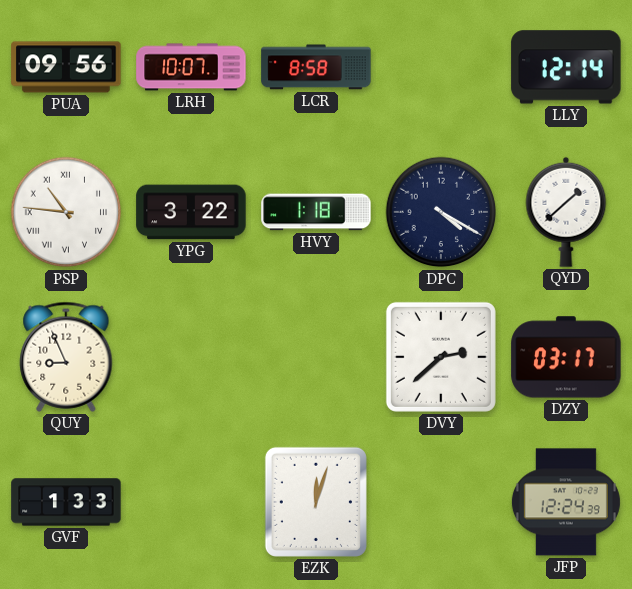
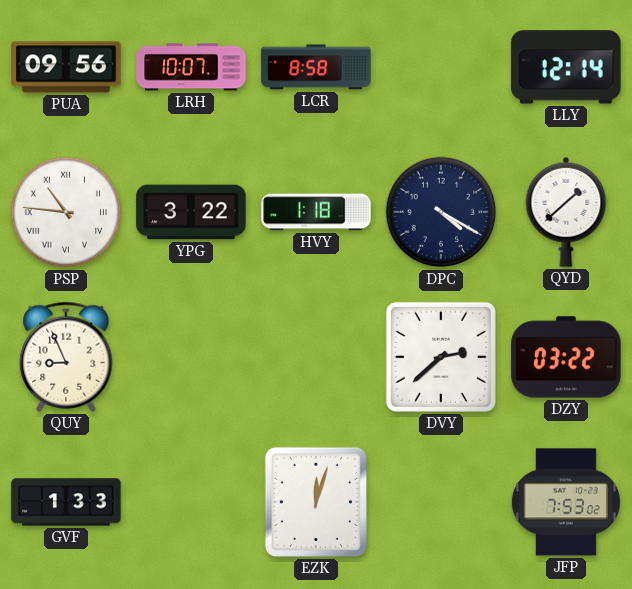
DZY: 03:17 -> 03:22
JFP: 12:24 -> 7:53
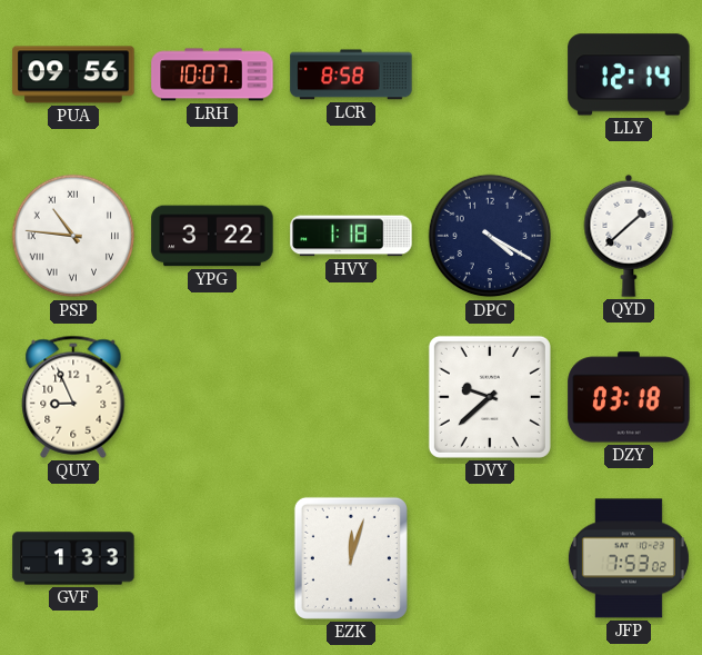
DVY: 2:38 -> 9:38
DZY: 03:22 -> 03:18
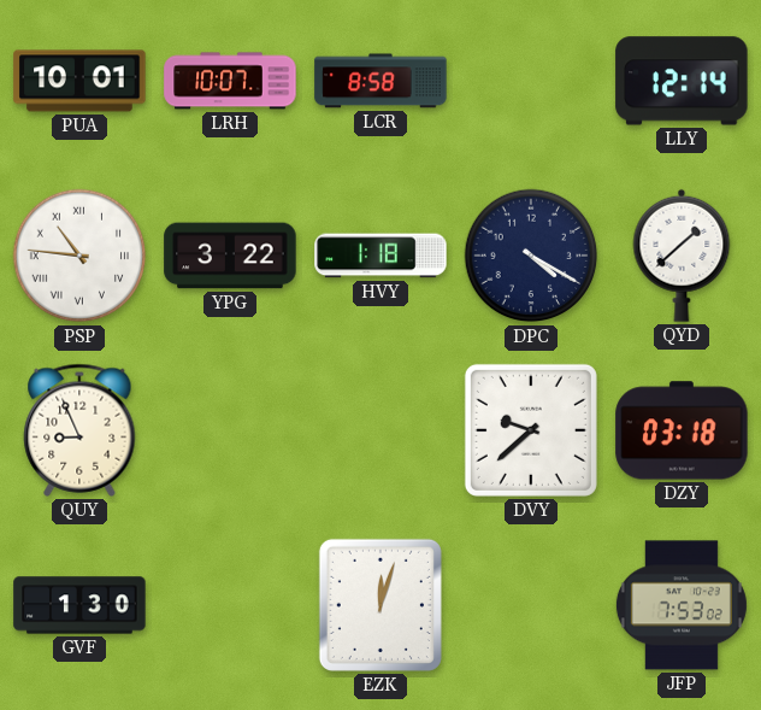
PUA: 09:56 -> 10:01
GVF: 1:33 -> 1:30
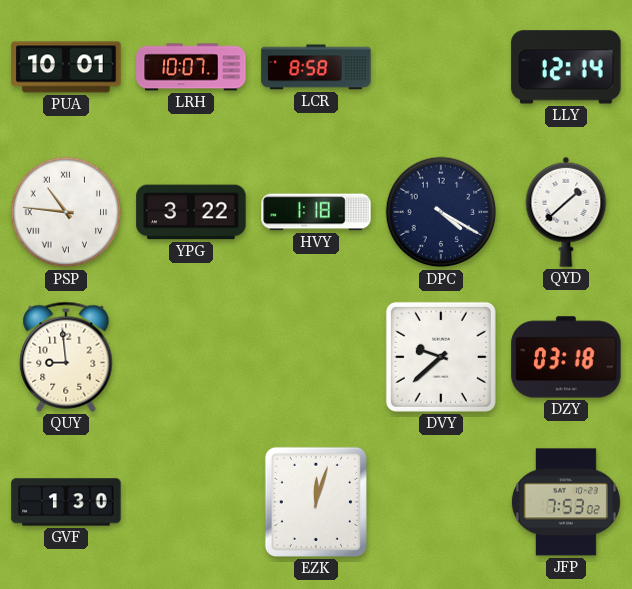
QUY: 8:56 -> 8:59
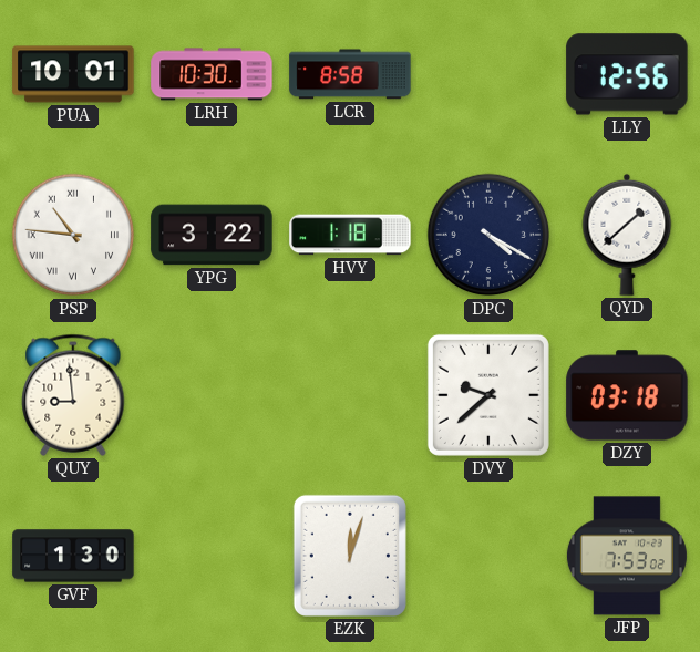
LRH: 10:07 -> 10:30
LLY: 12:14 -> 12:56
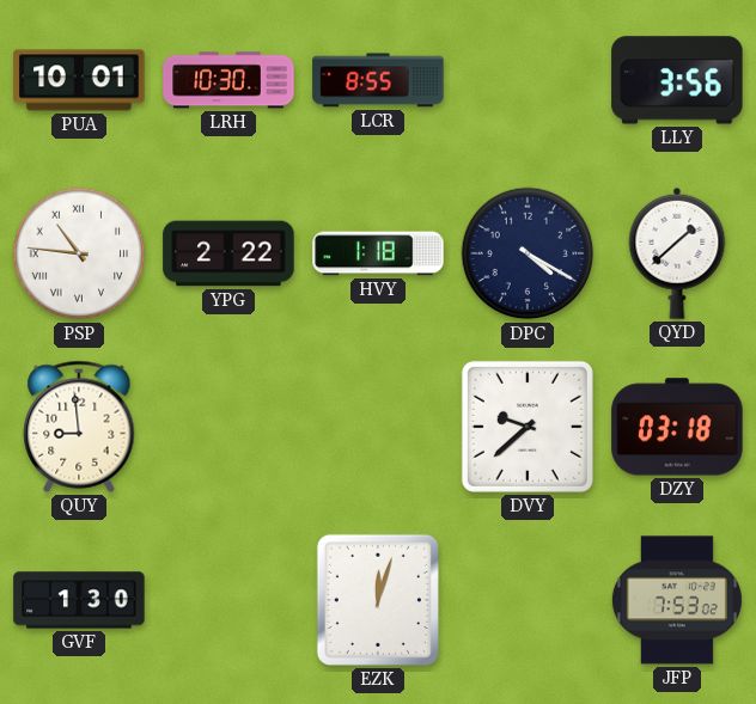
LCR: 8:58 -> 8:55
LLY: 12:56 -> 3:56
YPG: 3:22 -> 2:22
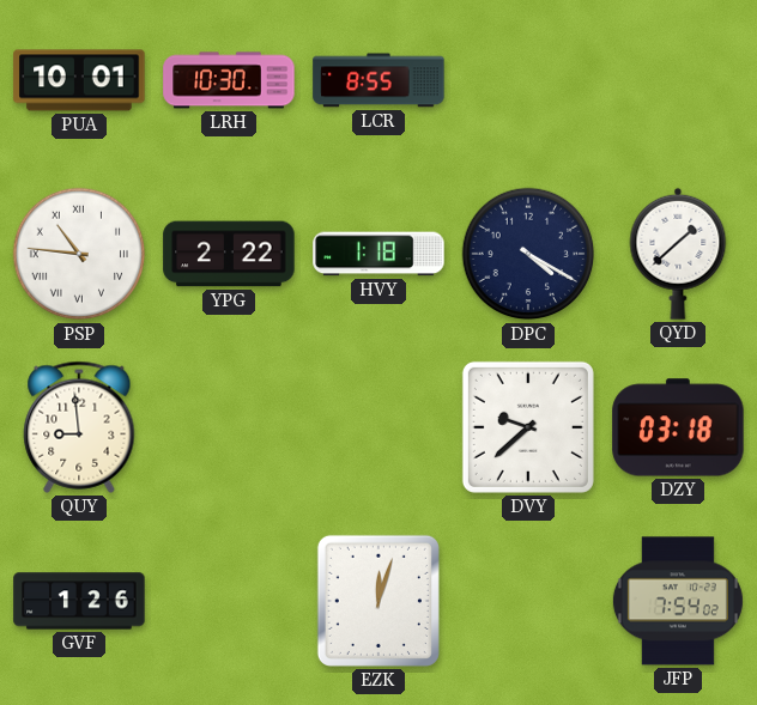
LLY: 3:56 -> none
GVF: 1:30 -> 1:26
JFP: 7:53 -> 7:54
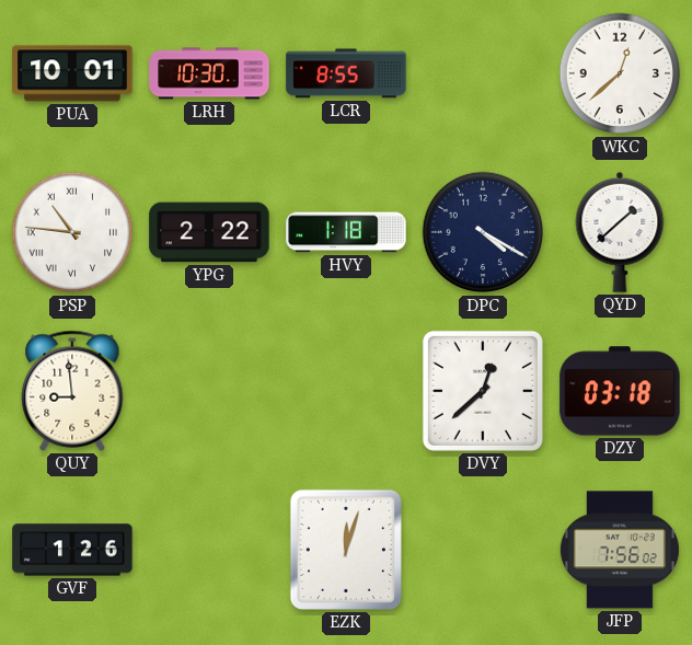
WKC: none -> 12:38
DVY: 9:38 -> 12:38
JFP: 7:54 -> 7:56
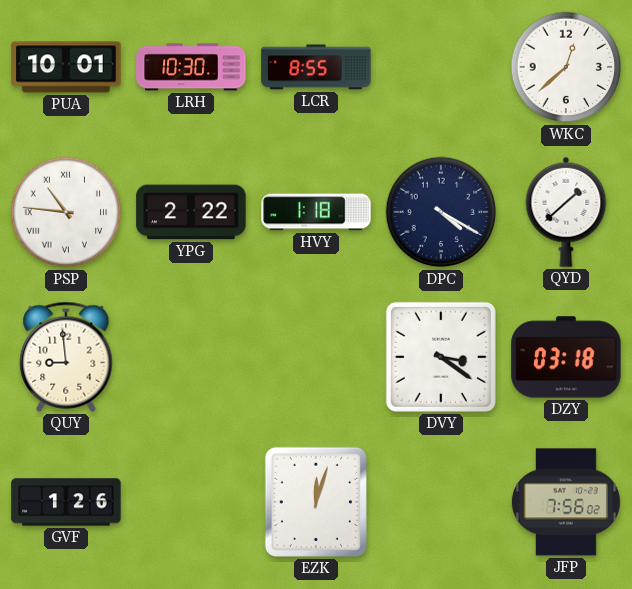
DVY: 12:38 -> 3:21
